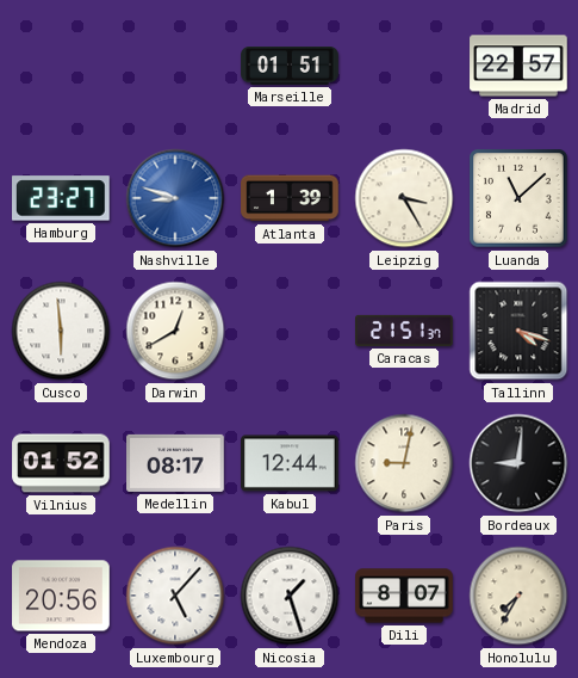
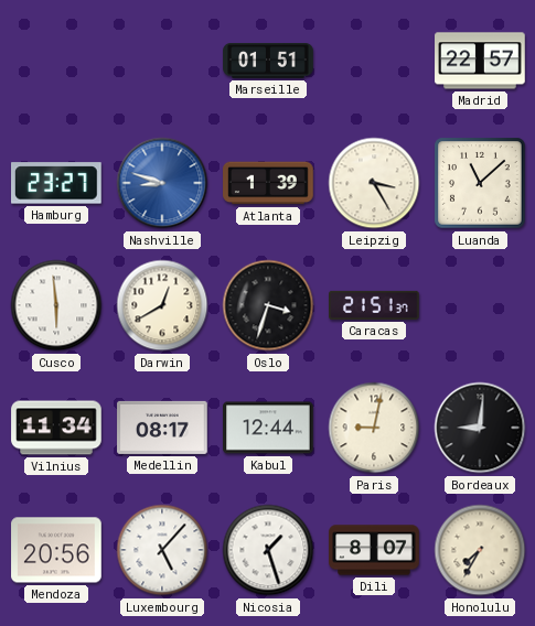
Oslo: none -> 3:33
Tallinn: 4:18 -> none
Vilnius: 01:52 -> 11:34
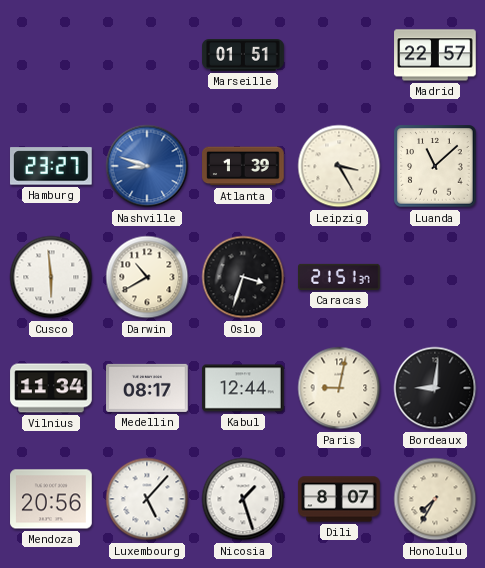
Darwin: 12:40 -> 10:40
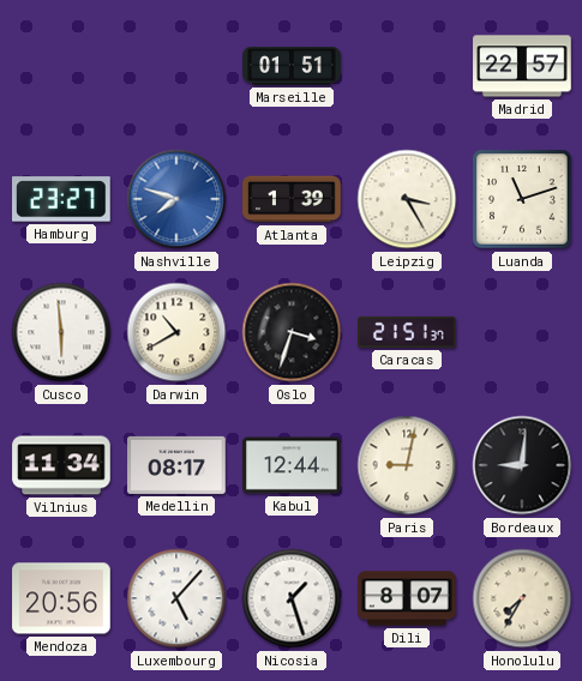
Nashville: 8:48 -> 7:48
Luanda: 11:08 -> 11:12
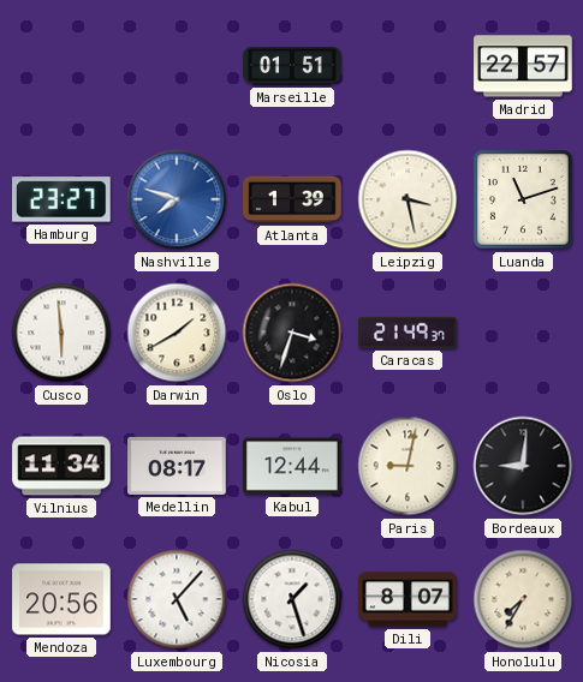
Leipzig: 3:25 -> 3:28
Darwin: 10:40 -> 1:40
Caracas: 21:51 -> 21:49
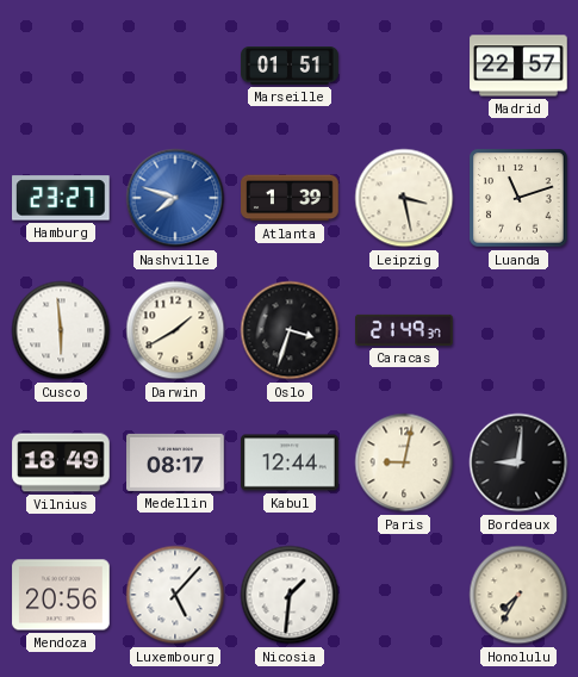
Vilnius: 11:34 -> 18:49
Nicosia: 1:27 -> 1:31
Dili: 8:07 -> none
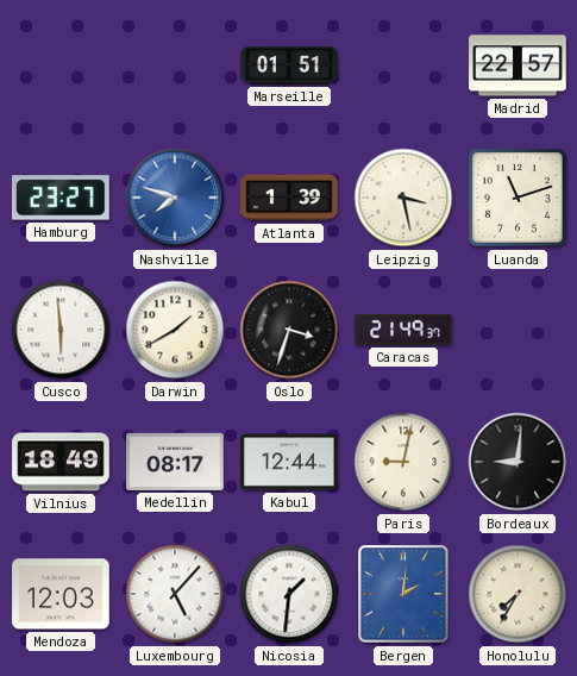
Mendoza: 20:56 -> 12:03
Bergen: none -> 2:01
